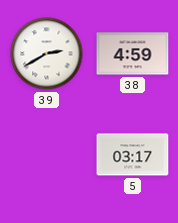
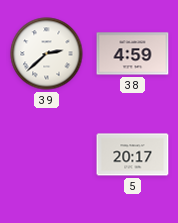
39: 2:40 -> 2:38
5: 03:17 -> 20:17
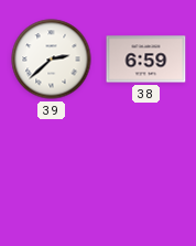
38: 4:59 -> 6:59
5: 20:17 -> none
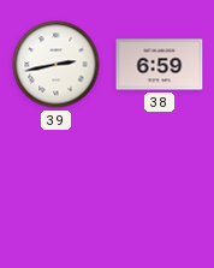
39: 2:38 -> 2:43
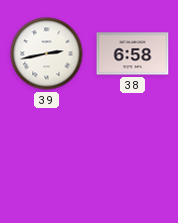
38: 6:59 -> 6:58
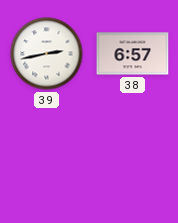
38: 6:58 -> 6:57
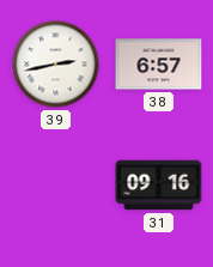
31: none -> 09:16
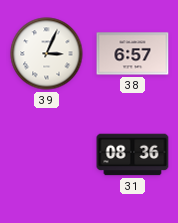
39: 2:43 -> 3:04
31: 09:16 -> 08:36
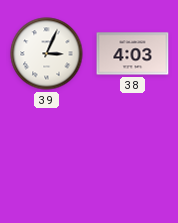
38: 6:57 -> 4:03
31: 08:36 -> none
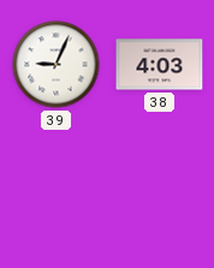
39: 3:04 -> 9:04
